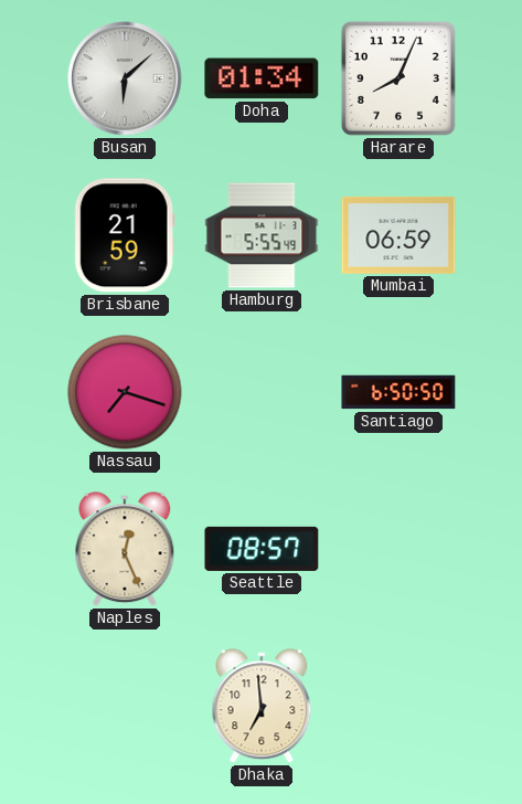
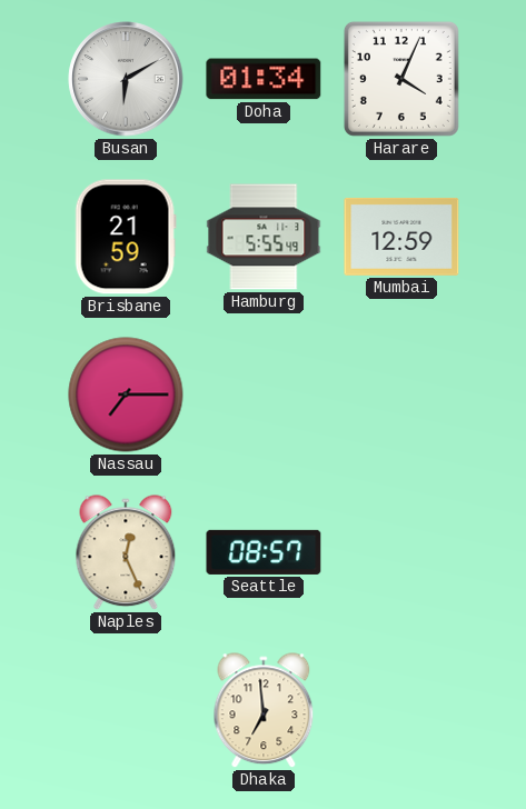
Busan: 6:08 -> 6:10
Harare: 8:04 -> 4:04
Mumbai: 06:59 -> 12:59
Nassau: 7:18 -> 7:15
Santiago: 6:50 -> none
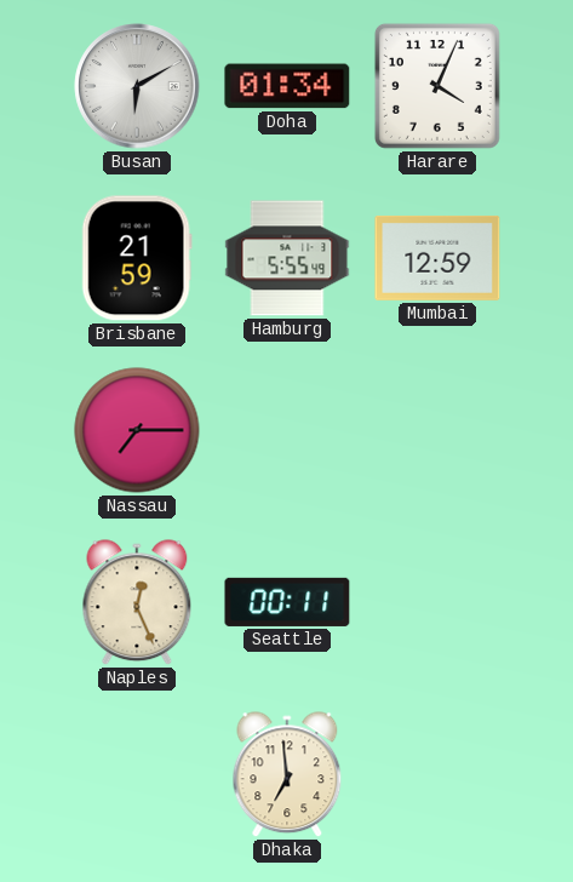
Seattle: 08:57 -> 00:11
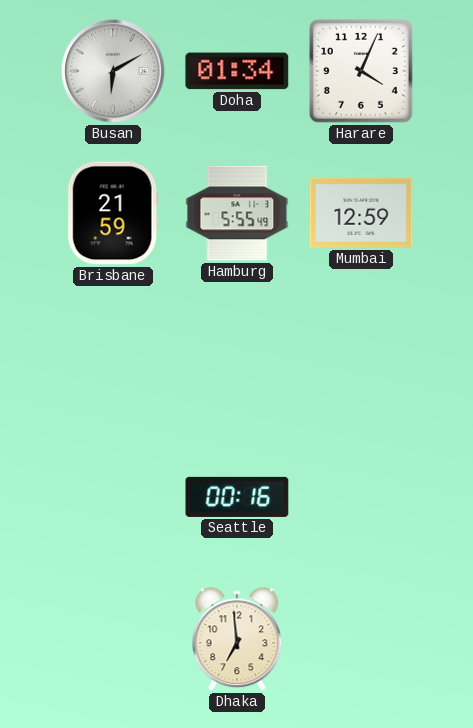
Nassau: 7:15 -> none
Naples: 12:26 -> none
Seattle: 00:11 -> 00:16
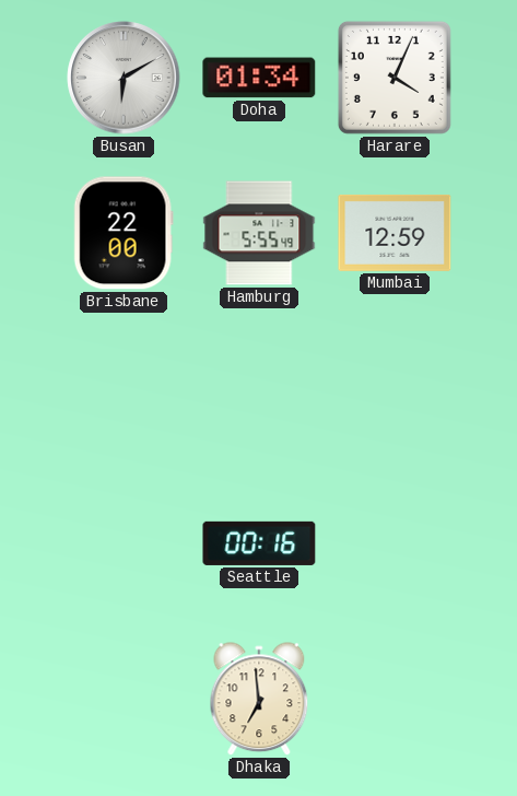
Brisbane: 21:59 -> 22:00
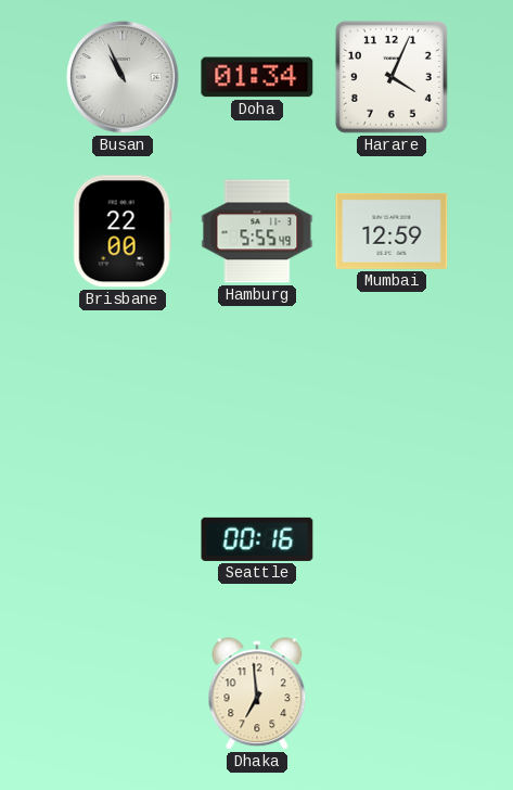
Busan: 6:10 -> 10:56
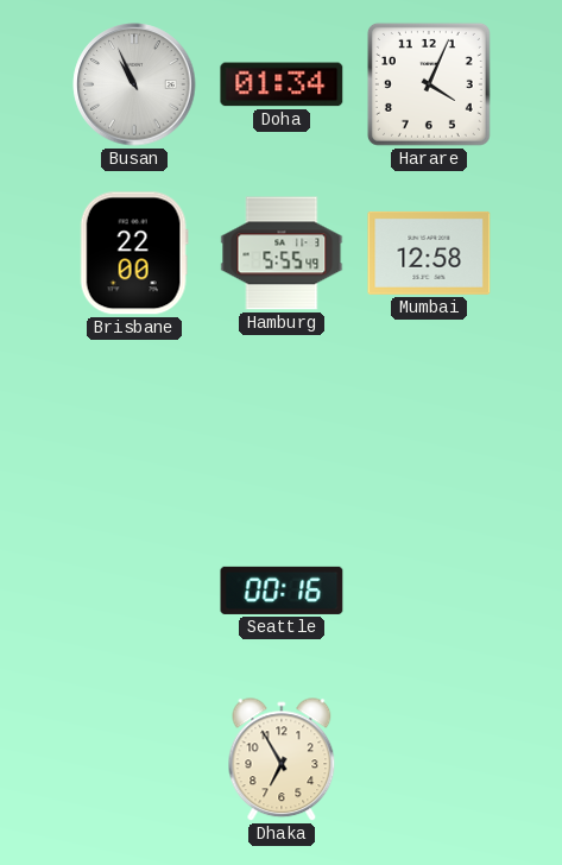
Mumbai: 12:59 -> 12:58
Dhaka: 6:59 -> 6:55
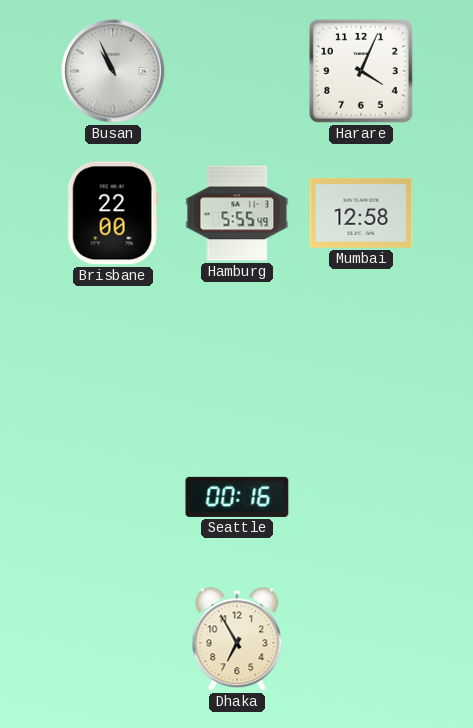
Doha: 01:34 -> none
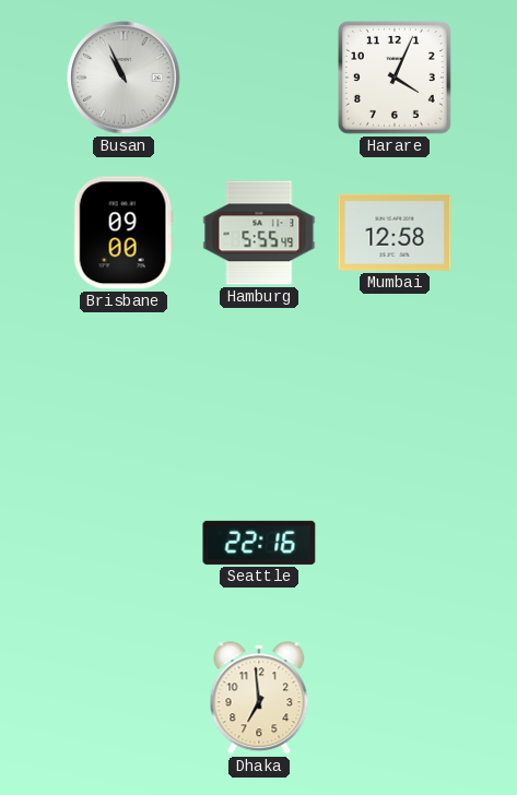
Brisbane: 22:00 -> 09:00
Seattle: 00:16 -> 22:16
Dhaka: 6:55 -> 6:59
